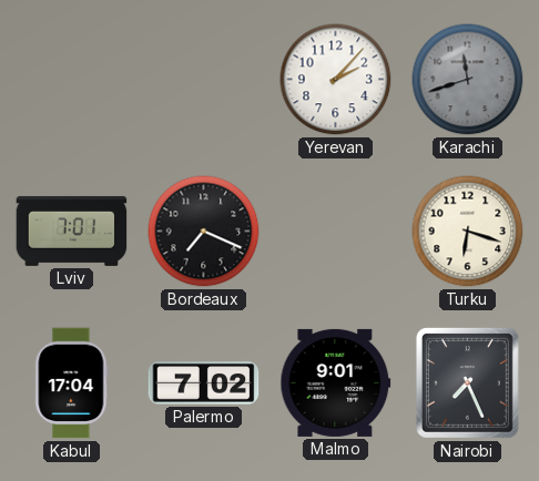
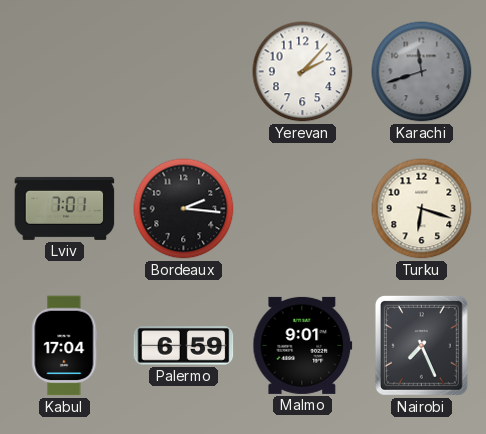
Bordeaux: 7:19 -> 2:16
Palermo: 7:02 -> 6:59
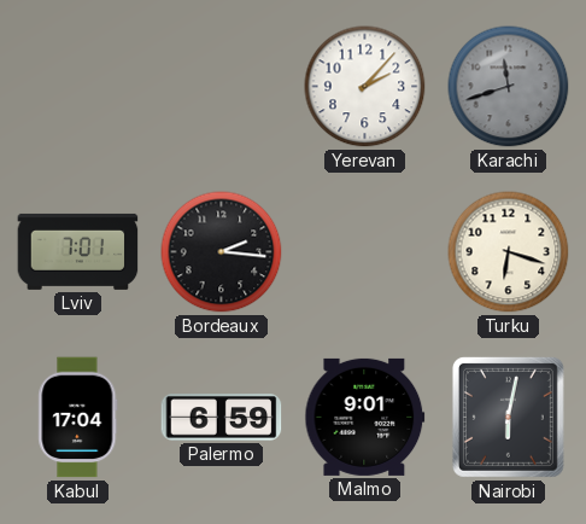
Nairobi: 7:26 -> 6:02
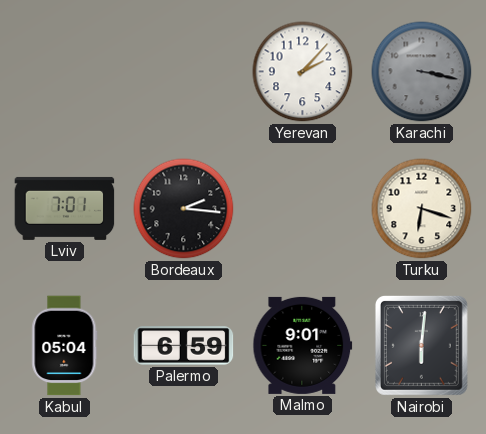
Karachi: 11:42 -> 3:17
Kabul: 17:04 -> 05:04
Nairobi: 6:02 -> 6:01
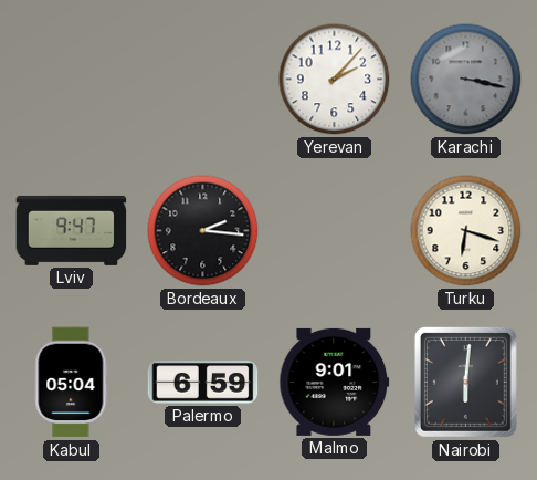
Lviv: 7:01 -> 9:47
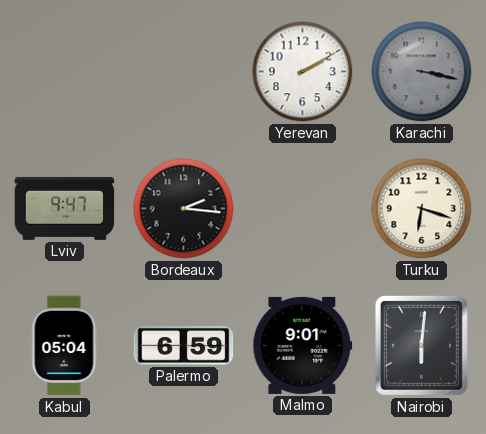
Yerevan: 2:07 -> 2:10
